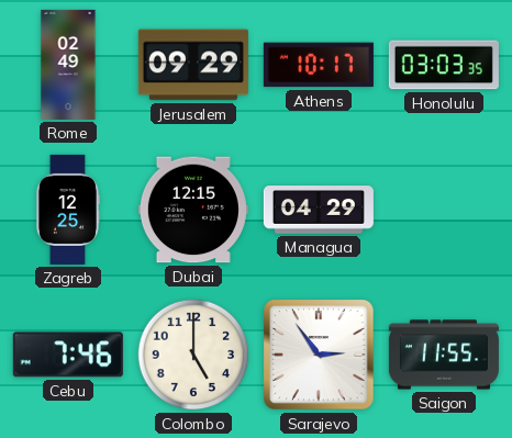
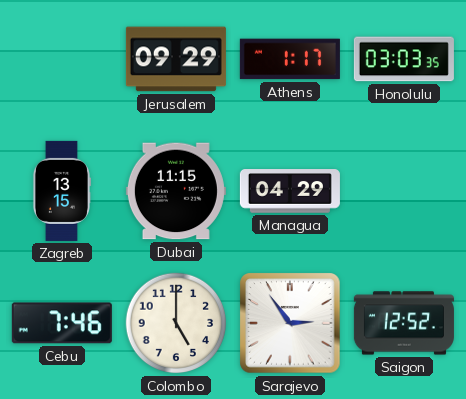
Rome: 02:49 -> none
Athens: 10:17 -> 1:17
Zagreb: 12:25 -> 13:15
Dubai: 12:15 -> 11:15
Saigon: 11:55 -> 12:52
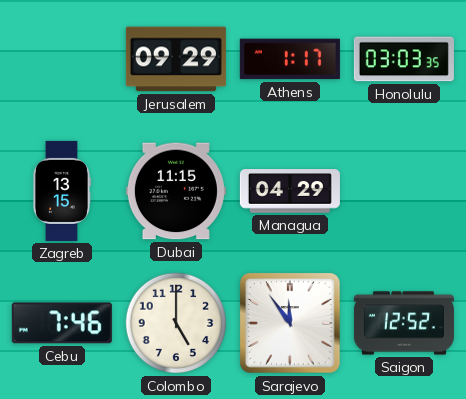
Sarajevo: 2:54 -> 11:54
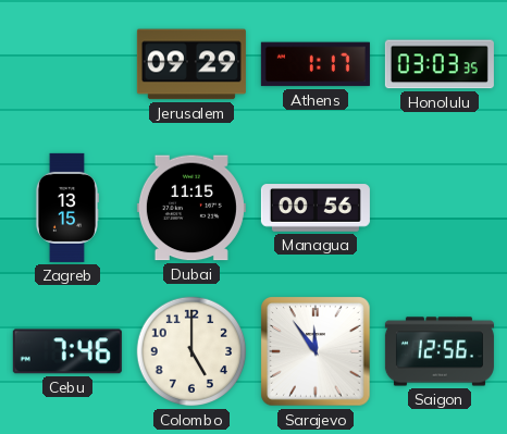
Managua: 04:29 -> 00:56
Saigon: 12:52 -> 12:56
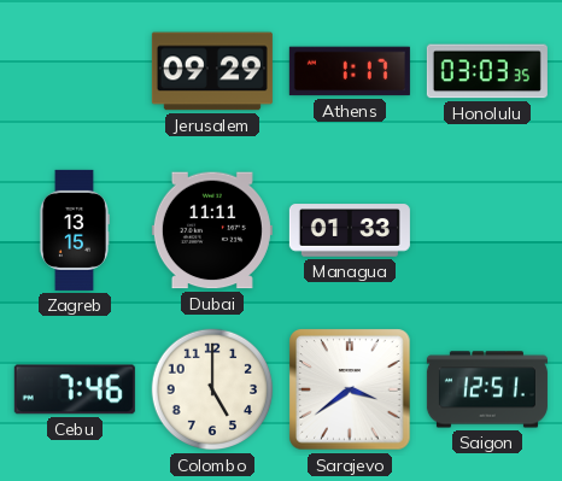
Dubai: 11:15 -> 11:11
Managua: 00:56 -> 01:33
Sarajevo: 11:54 -> 3:39
Saigon: 12:56 -> 12:51
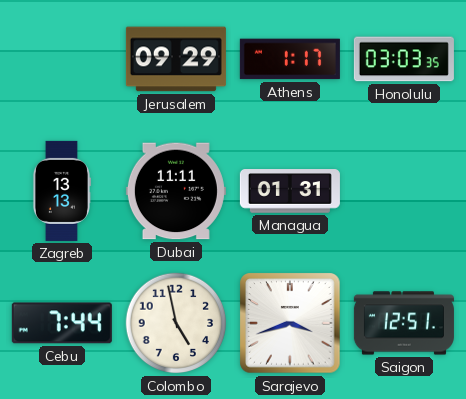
Zagreb: 13:15 -> 13:13
Managua: 01:33 -> 01:31
Cebu: 7:46 -> 7:44
Colombo: 5:00 -> 4:58
Sarajevo: 3:39 -> 3:42
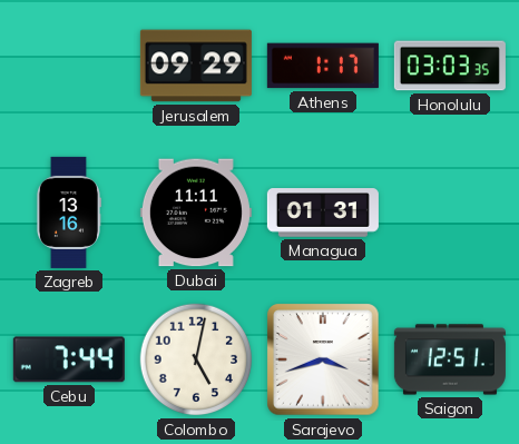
Zagreb: 13:13 -> 13:16
Colombo: 4:58 -> 5:02
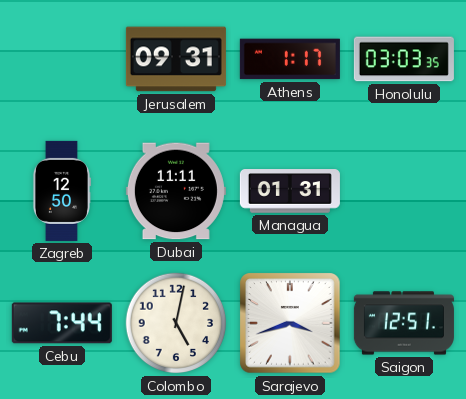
Jerusalem: 09:29 -> 09:31
Zagreb: 13:16 -> 12:50
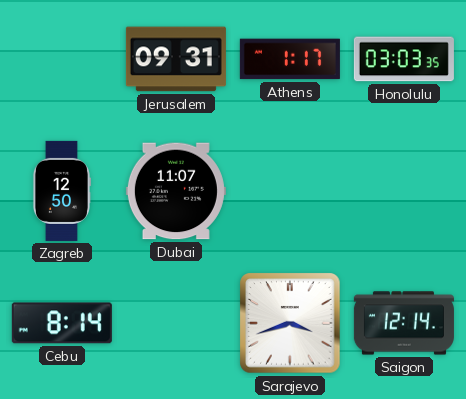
Dubai: 11:11 -> 11:07
Managua: 01:31 -> none
Cebu: 7:44 -> 8:14
Colombo: 5:02 -> none
Saigon: 12:51 -> 12:14
